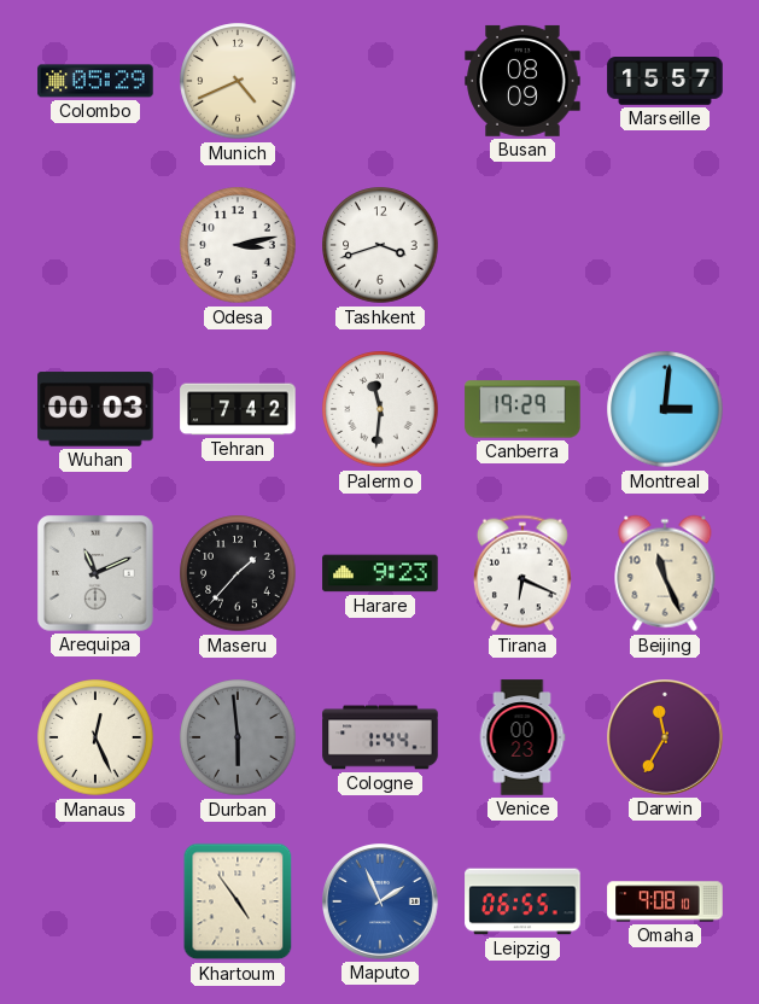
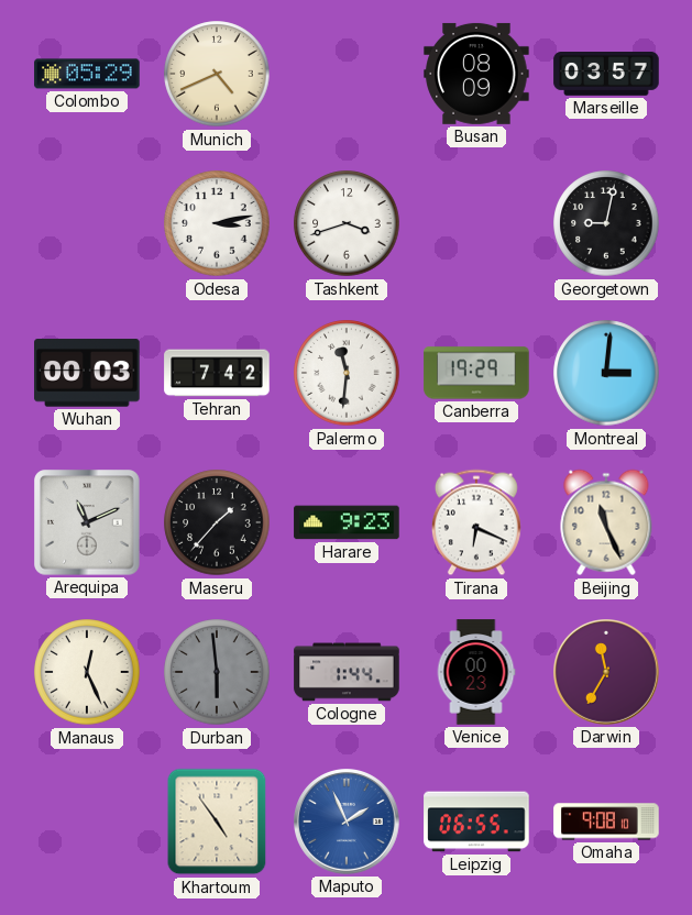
Marseille: 15:57 -> 03:57
Georgetown: none -> 9:02
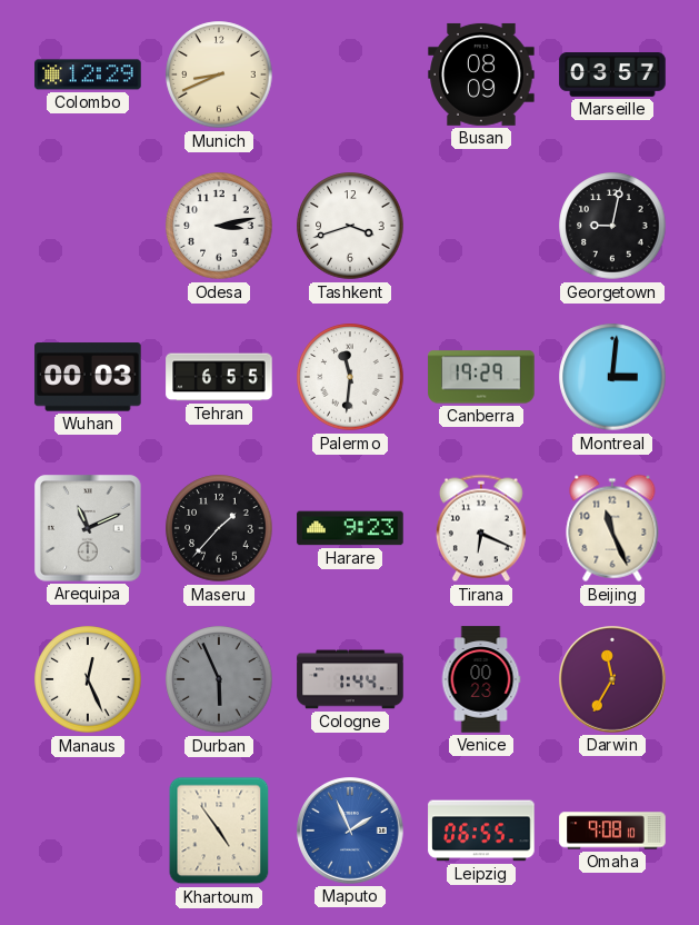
Colombo: 05:29 -> 12:29
Munich: 4:41 -> 8:41
Tehran: 7:42 -> 6:55
Durban: 5:59 -> 5:56
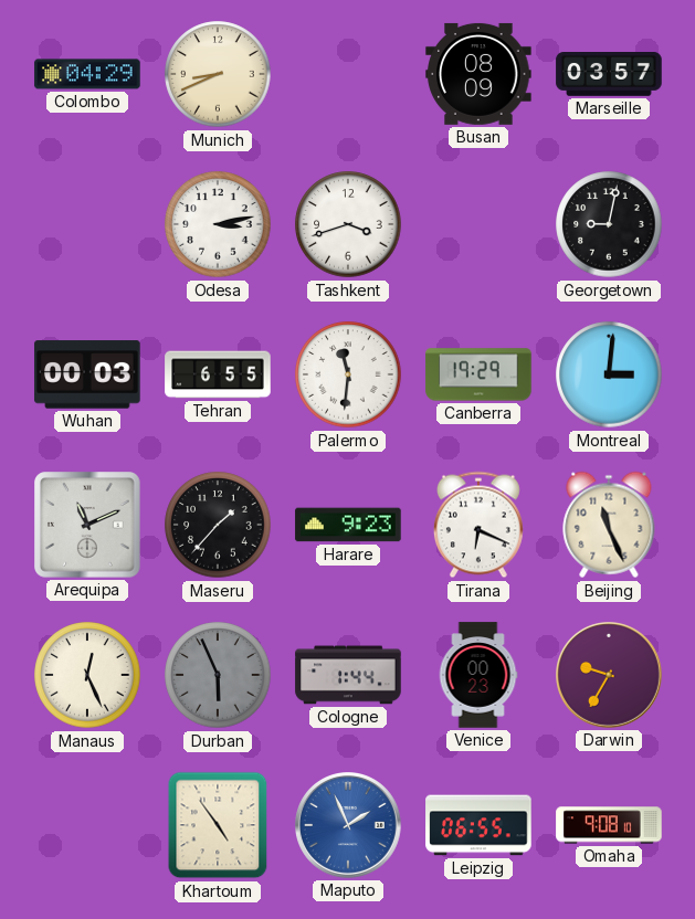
Colombo: 12:29 -> 04:29
Darwin: 11:35 -> 9:35
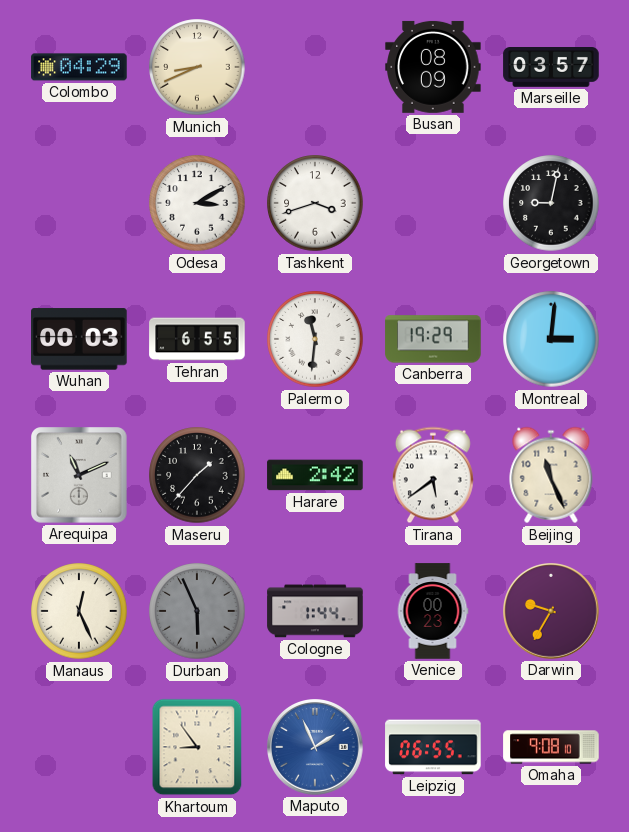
Odesa: 3:13 -> 3:10
Harare: 9:23 -> 2:42
Tirana: 6:19 -> 5:39
Khartoum: 4:54 -> 8:54
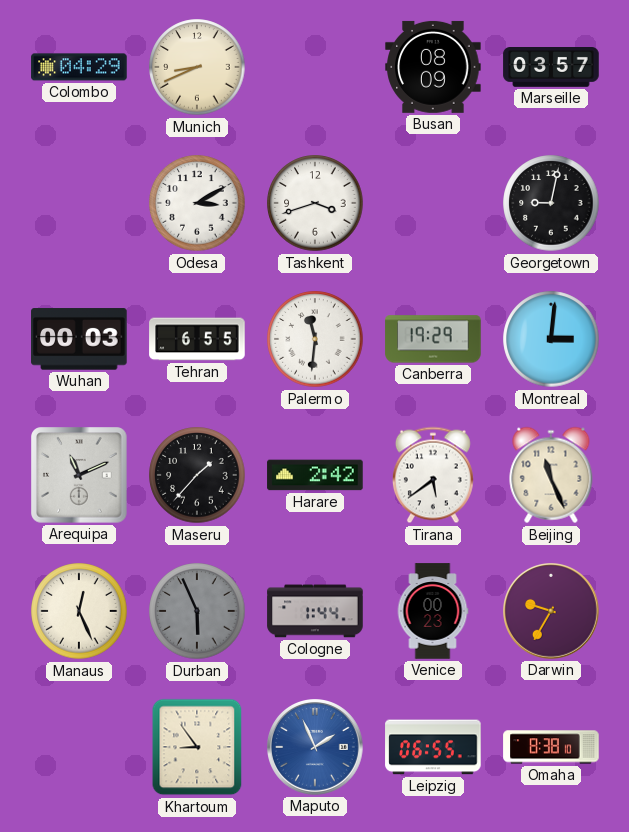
Omaha: 9:08 -> 8:38
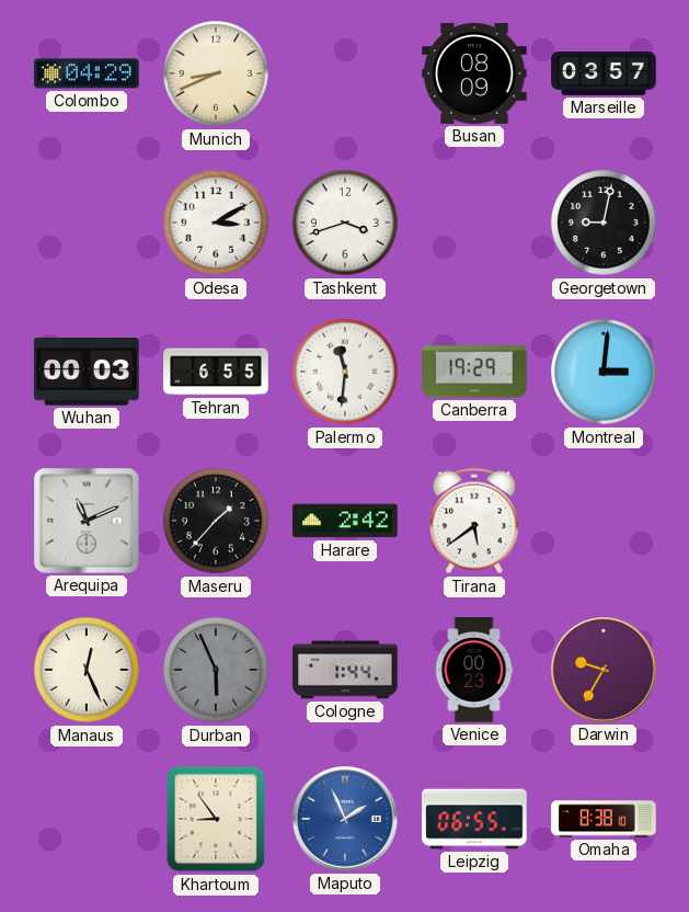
Beijing: 11:26 -> none
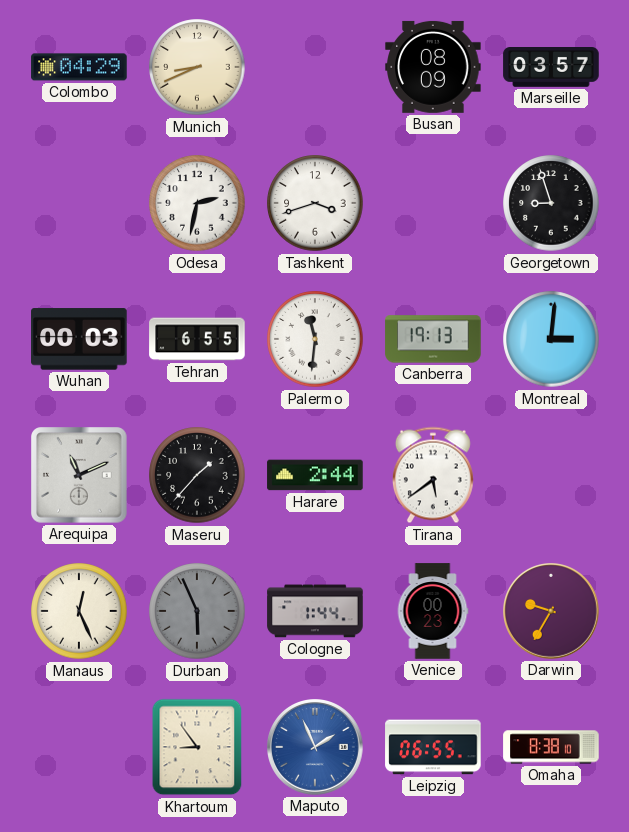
Odesa: 3:10 -> 2:32
Georgetown: 9:02 -> 8:57
Canberra: 19:29 -> 19:13
Harare: 2:42 -> 2:44
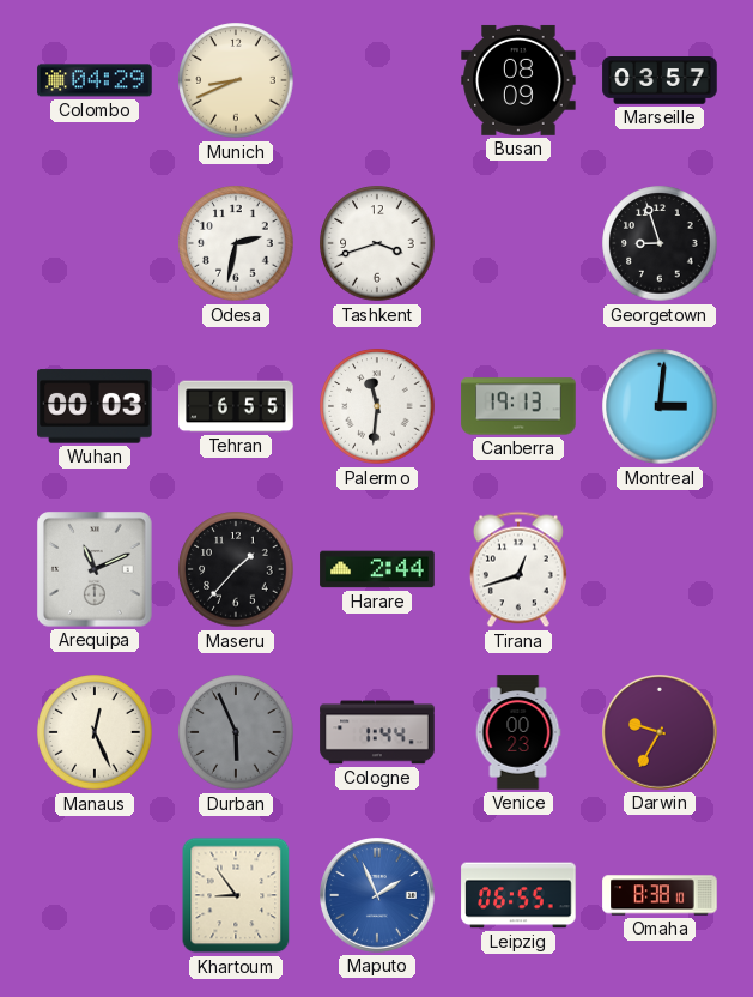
Tirana: 5:39 -> 12:42
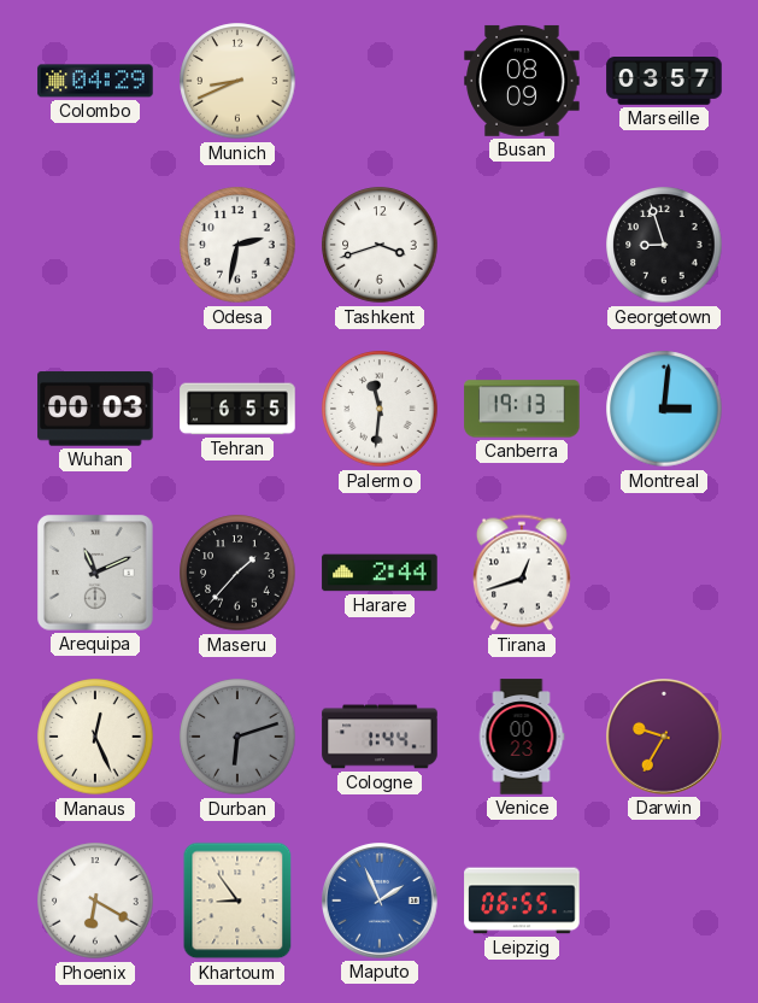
Durban: 5:56 -> 6:12
Phoenix: none -> 6:20
Omaha: 8:38 -> none
